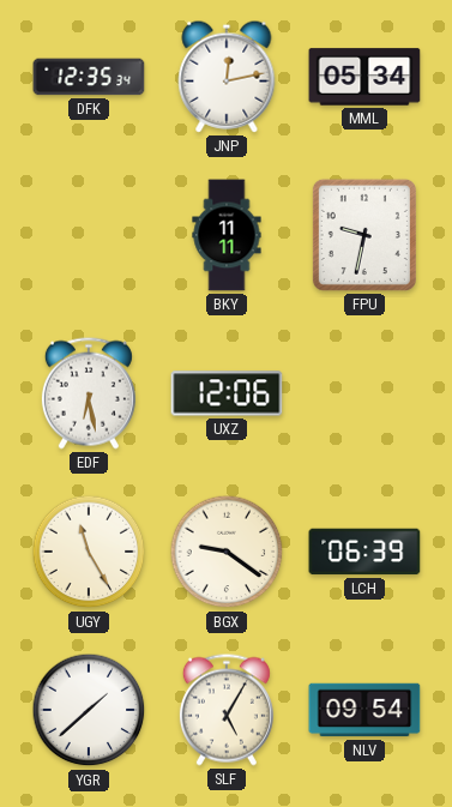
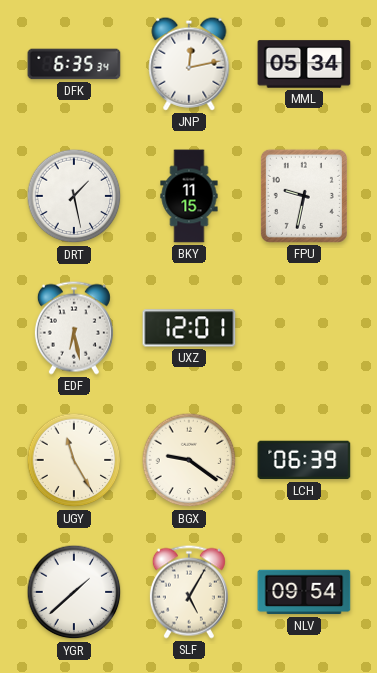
DFK: 12:35 -> 6:35
DRT: none -> 1:28
BKY: 11:11 -> 11:15
UXZ: 12:06 -> 12:01
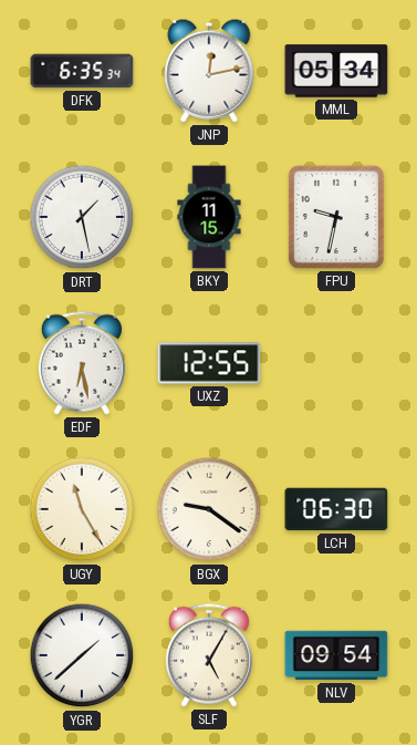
UXZ: 12:01 -> 12:55
LCH: 06:39 -> 06:30
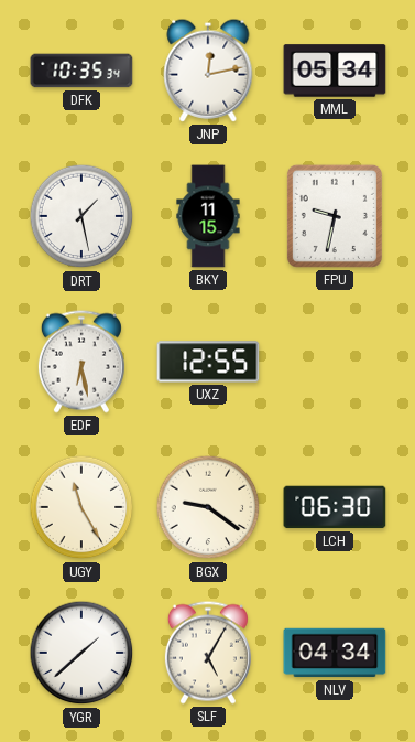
DFK: 6:35 -> 10:35
NLV: 09:54 -> 04:34
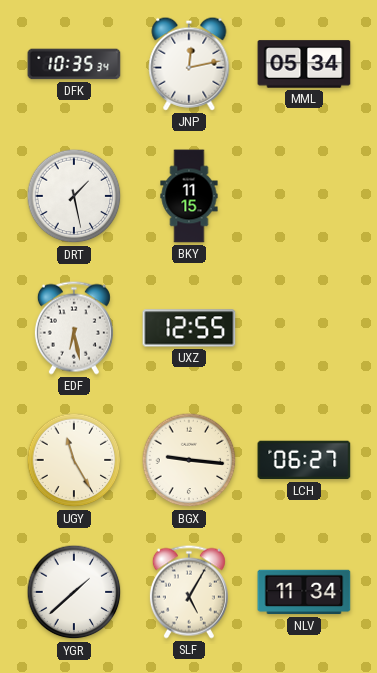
FPU: 9:32 -> none
BGX: 9:21 -> 9:16
LCH: 06:30 -> 06:27
NLV: 04:34 -> 11:34
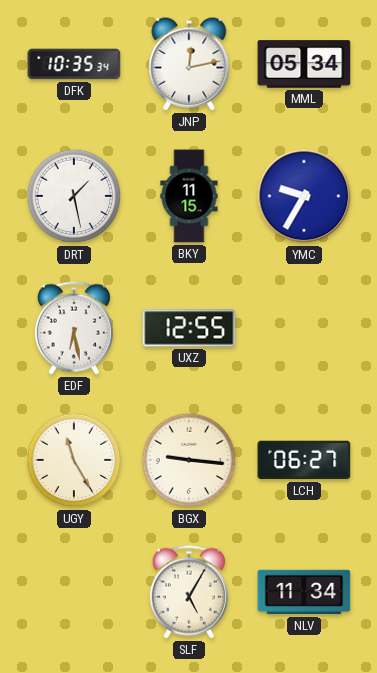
YMC: none -> 9:35
YGR: 1:38 -> none
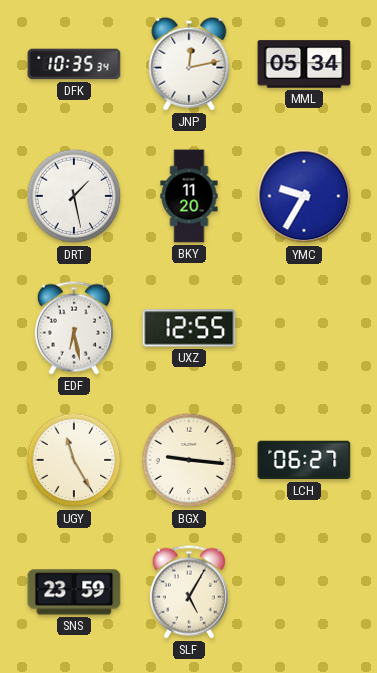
BKY: 11:15 -> 11:20
SNS: none -> 23:59
NLV: 11:34 -> none
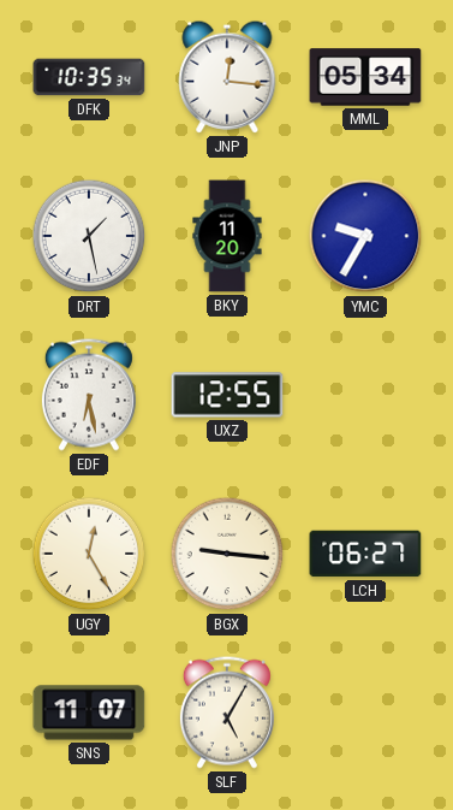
JNP: 12:13 -> 12:16
UGY: 11:25 -> 12:25
SNS: 23:59 -> 11:07
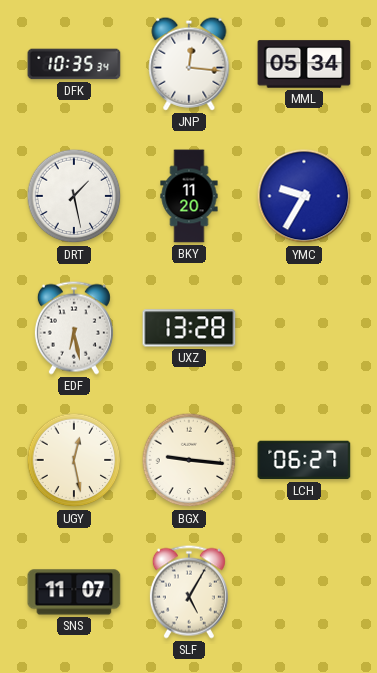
UXZ: 12:55 -> 13:28
UGY: 12:25 -> 12:28
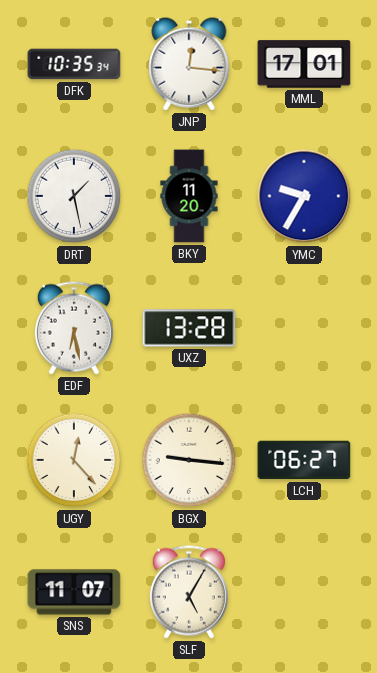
MML: 05:34 -> 17:01
UGY: 12:28 -> 12:23
